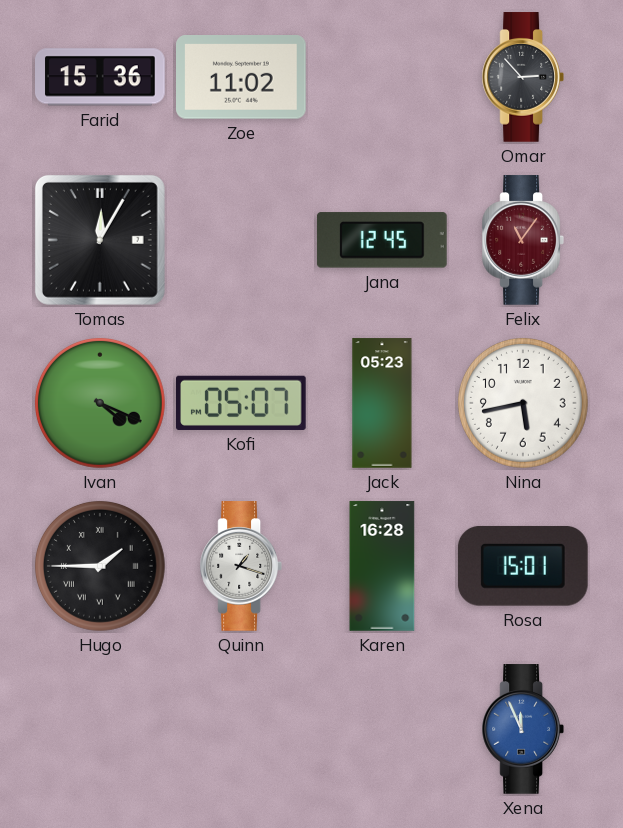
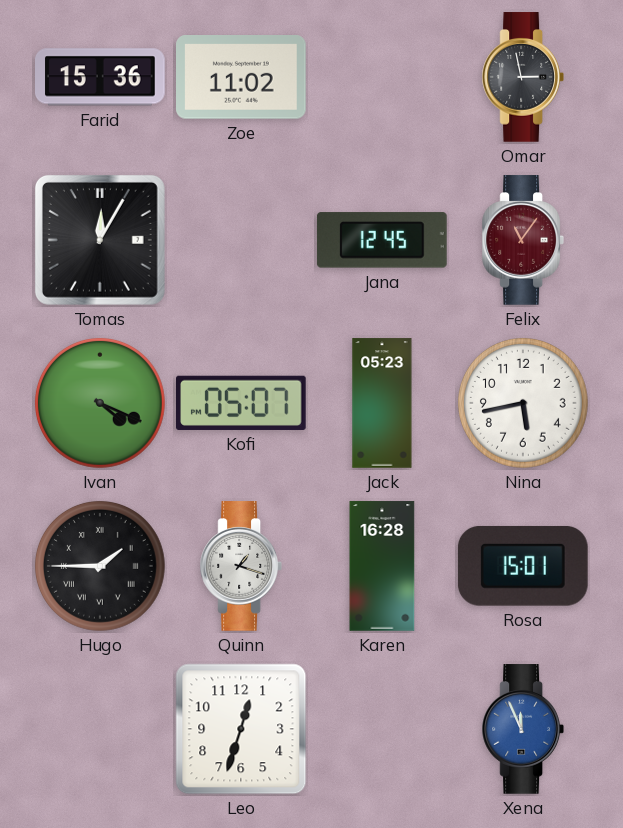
Omar: 2:53 -> 2:58
Leo: none -> 12:33
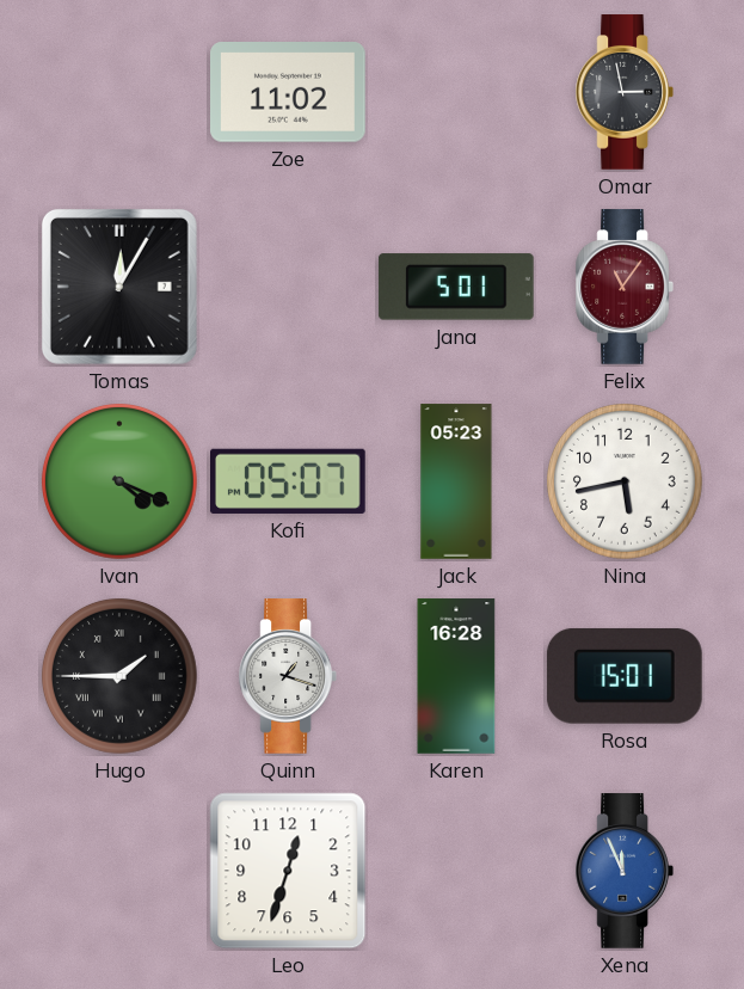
Farid: 15:36 -> none
Jana: 12:45 -> 5:01
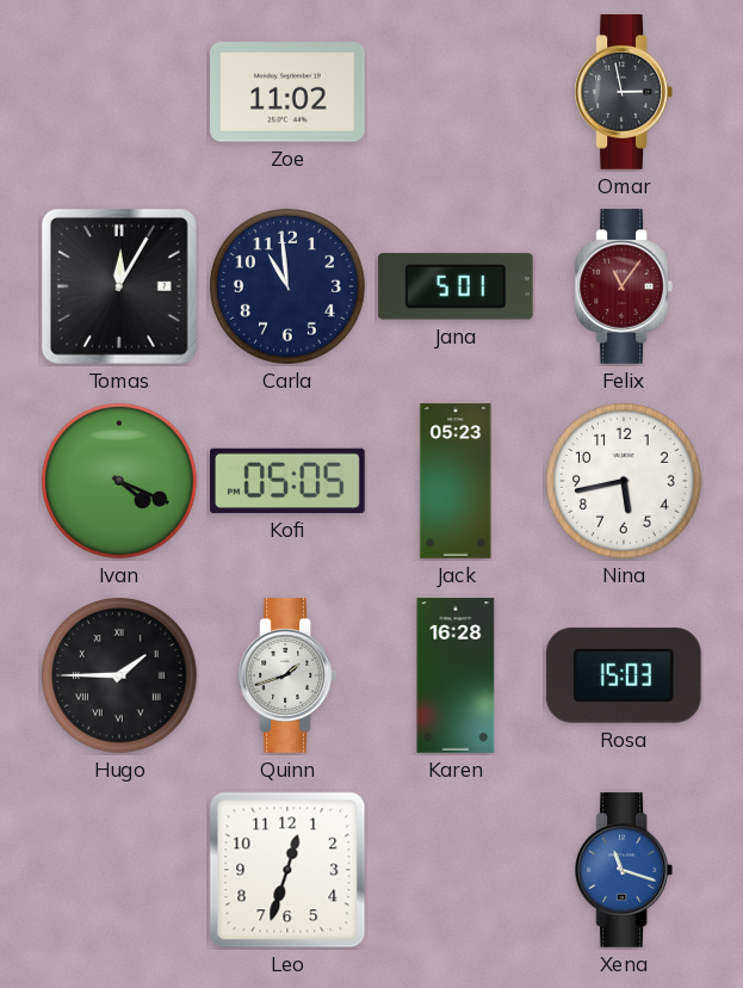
Carla: none -> 10:59
Kofi: 05:07 -> 05:05
Quinn: 1:18 -> 1:42
Rosa: 15:01 -> 15:03
Xena: 11:56 -> 11:18
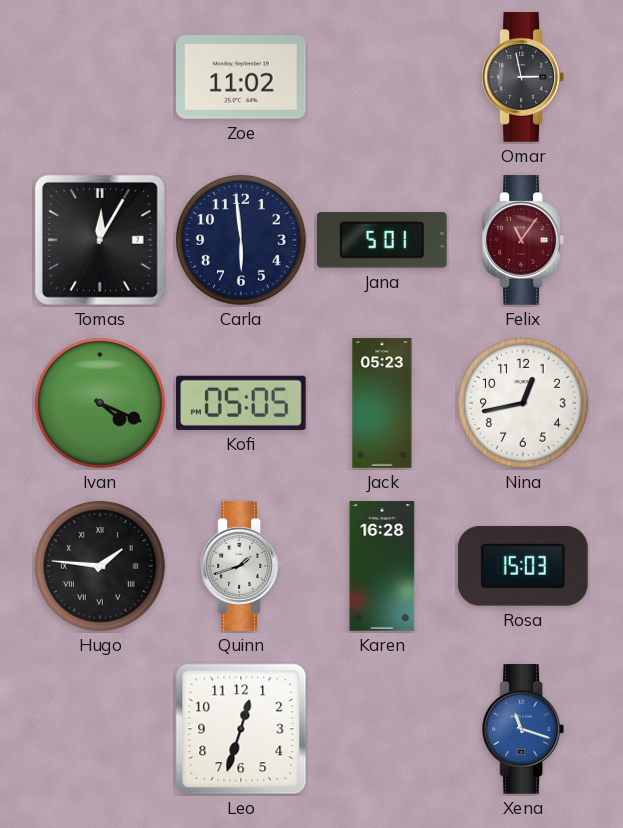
Carla: 10:59 -> 5:59
Nina: 5:43 -> 12:43
Hugo: 1:45 -> 1:46
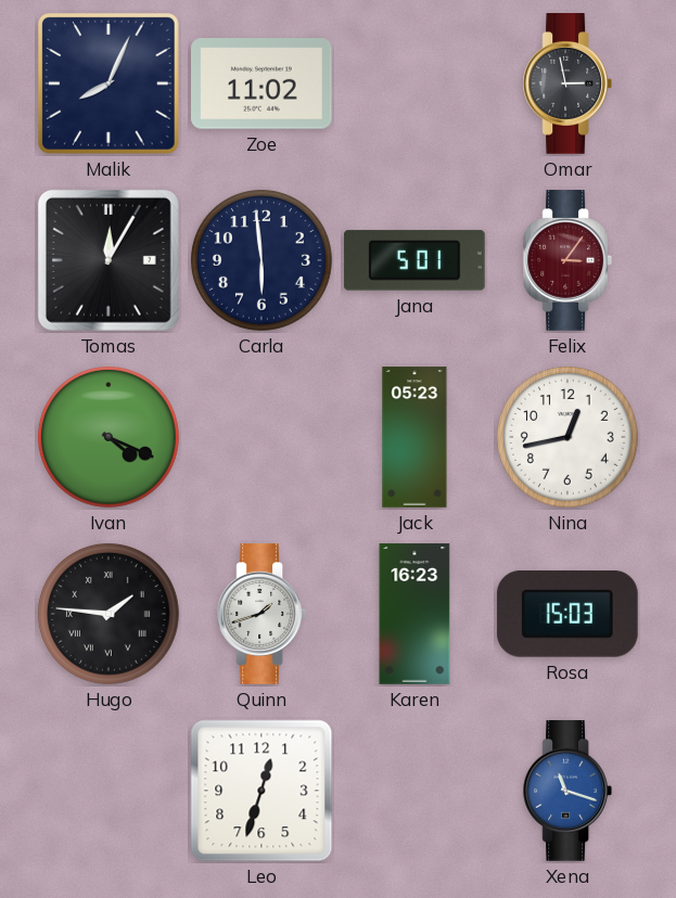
Malik: none -> 8:04
Felix: 11:06 -> 3:06
Kofi: 05:05 -> none
Karen: 16:28 -> 16:23
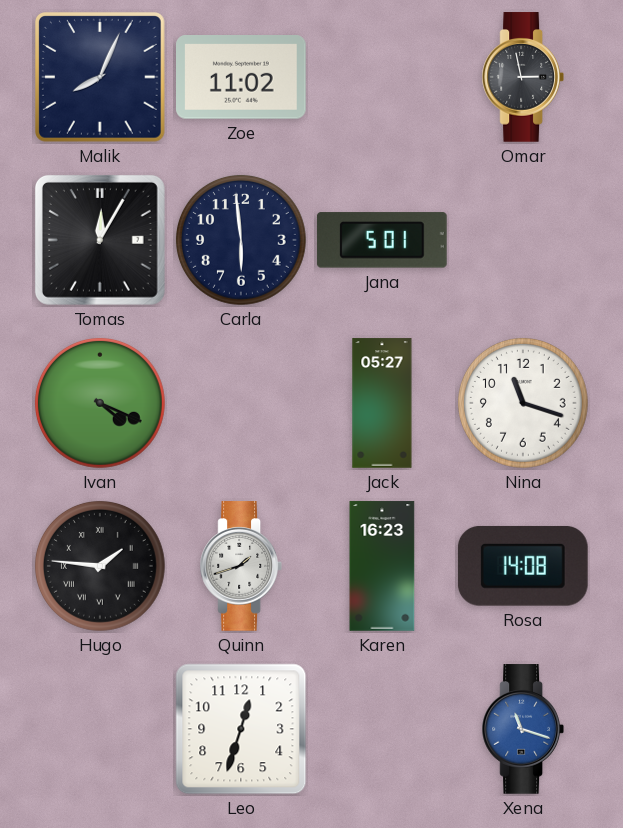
Felix: 3:06 -> none
Jack: 05:23 -> 05:27
Nina: 12:43 -> 11:18
Rosa: 15:03 -> 14:08
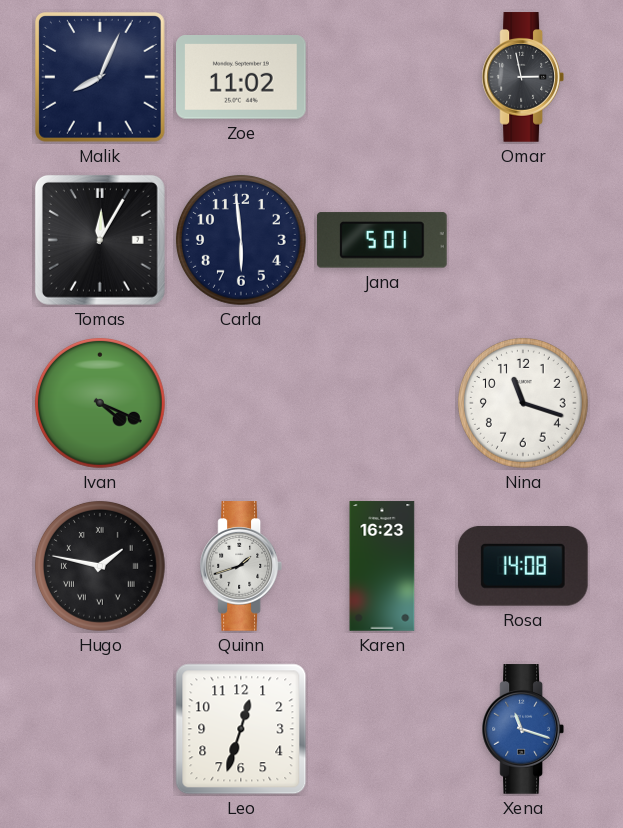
Jack: 05:27 -> none
Hugo: 1:46 -> 1:47
